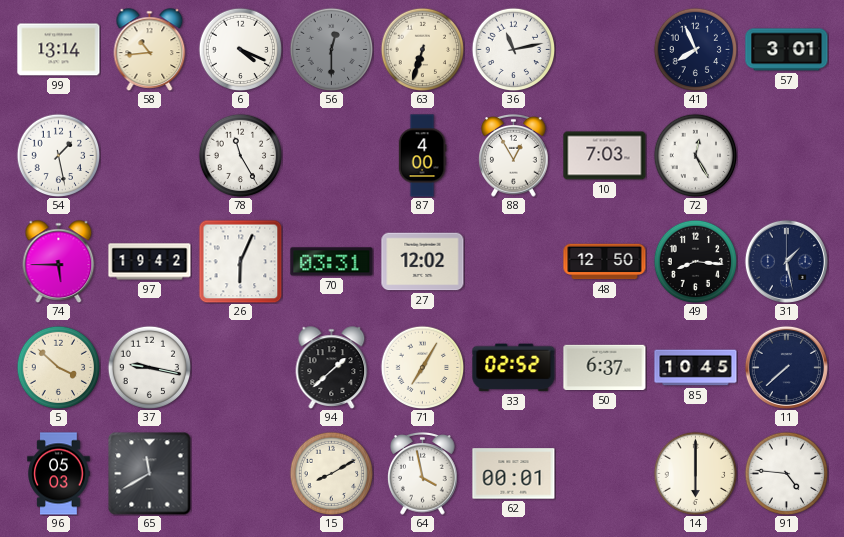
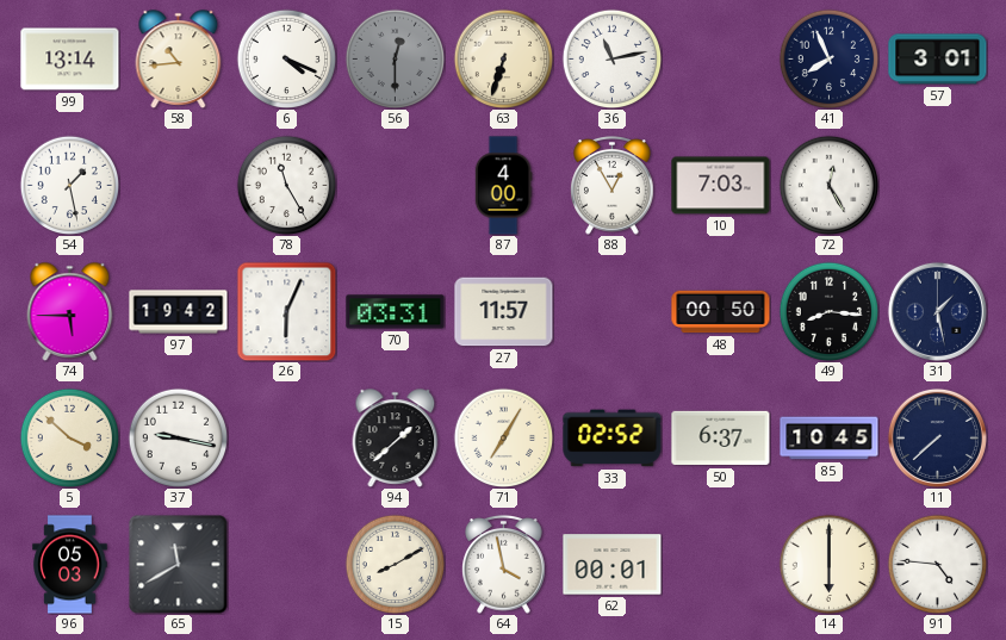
27: 12:02 -> 11:57
48: 12:50 -> 00:50
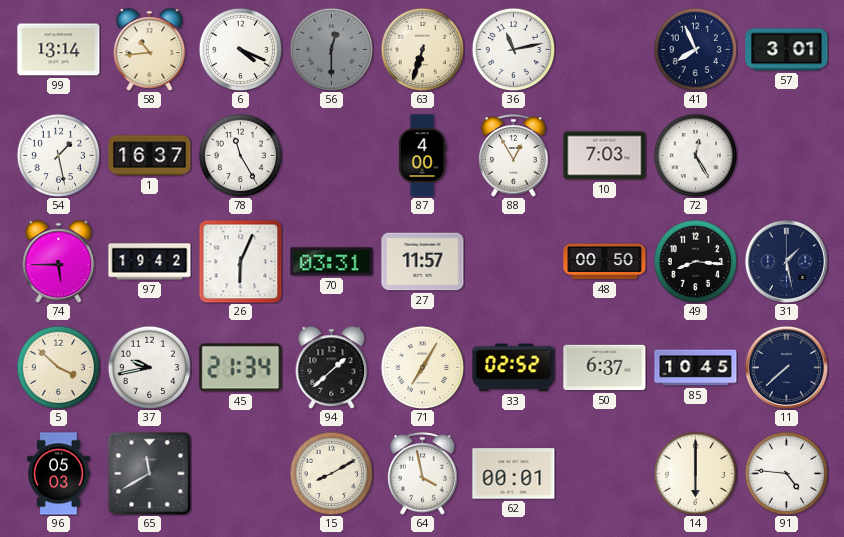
1: none -> 16:37
37: 9:17 -> 9:43
45: none -> 21:34
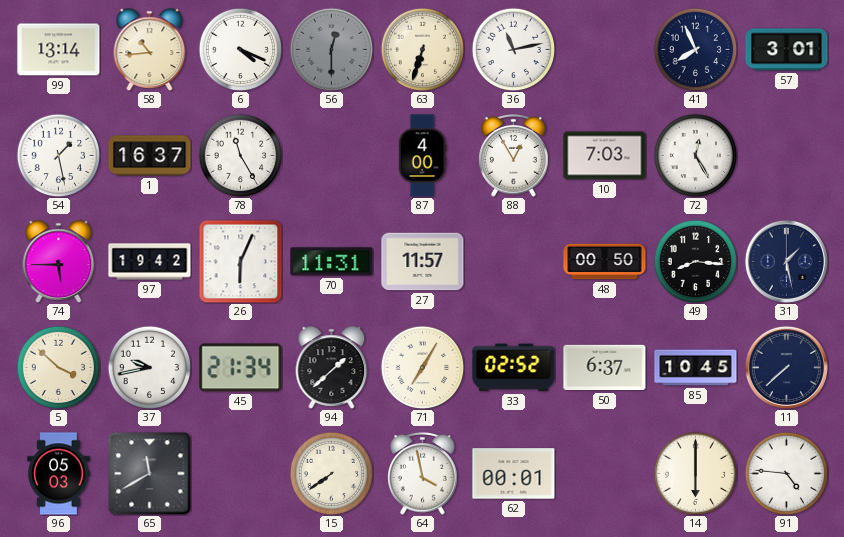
70: 03:31 -> 11:31
15: 8:10 -> 7:39
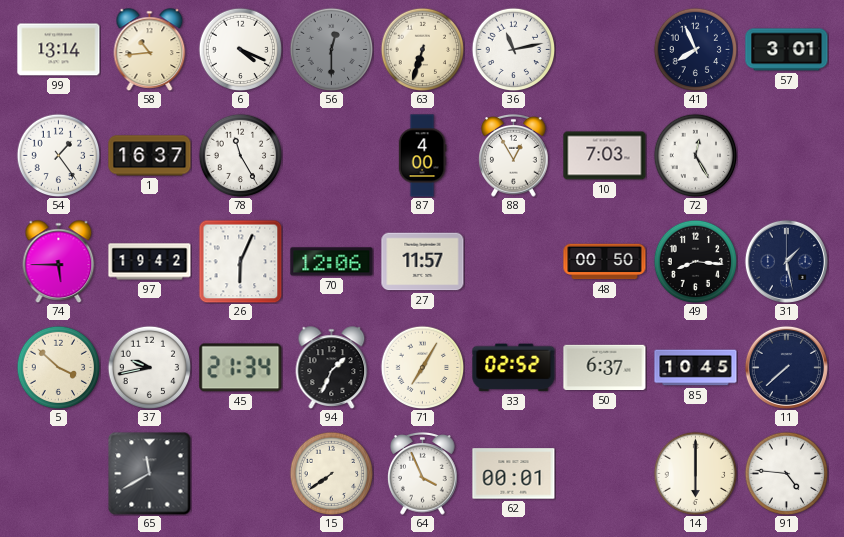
54: 1:28 -> 1:24
70: 11:31 -> 12:06
94: 1:38 -> 1:34
96: 05:03 -> none
64: 3:58 -> 3:56
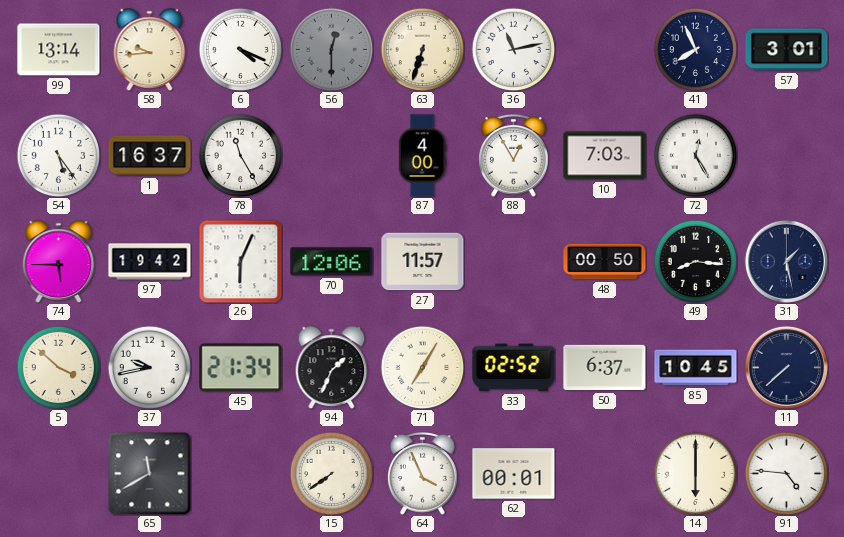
58: 10:44 -> 9:44
54: 1:24 -> 5:24
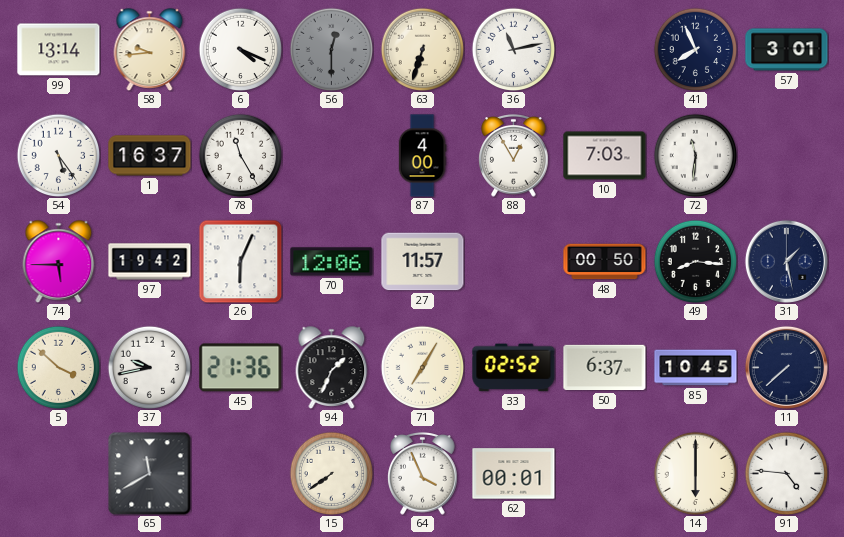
72: 12:25 -> 11:31
45: 21:34 -> 21:36
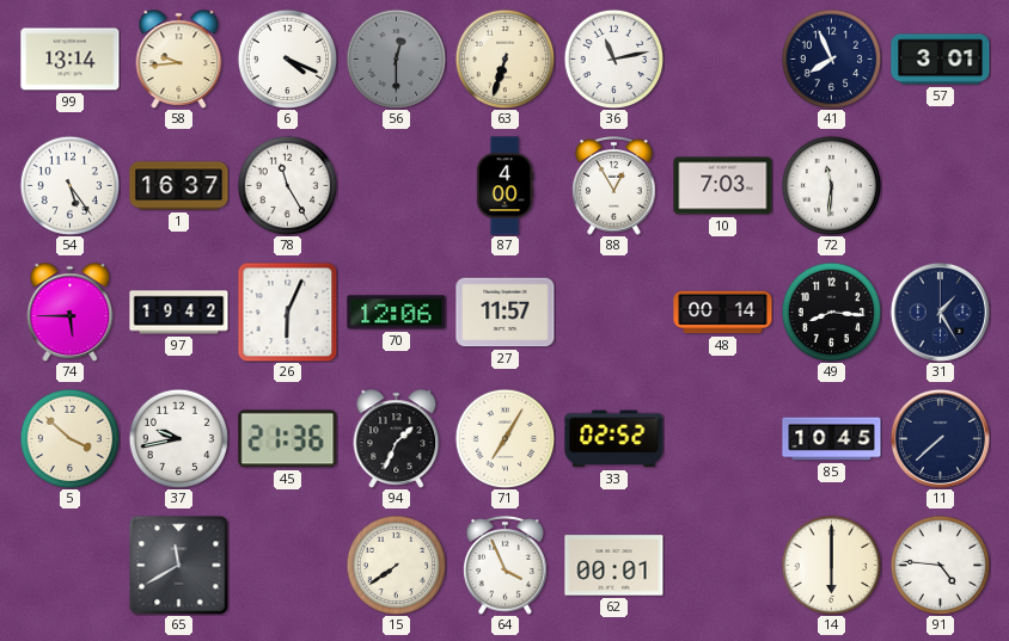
48: 00:50 -> 00:14
31: 1:28 -> 1:25
50: 6:37 -> none
